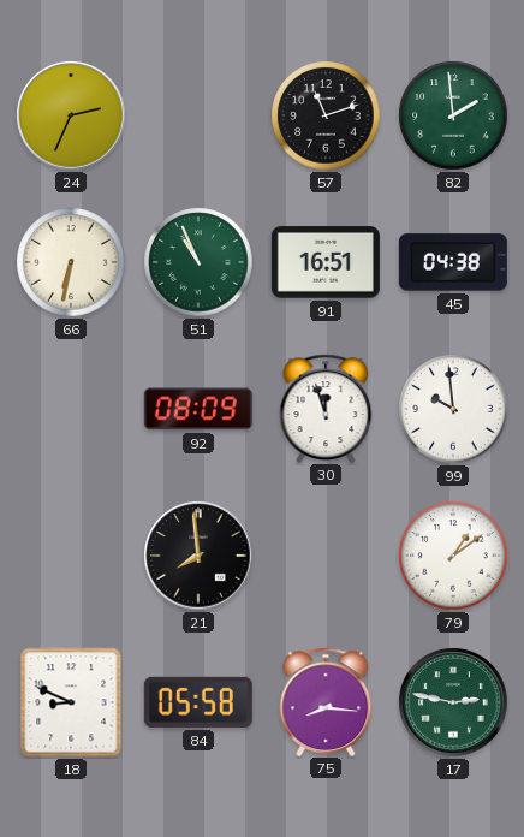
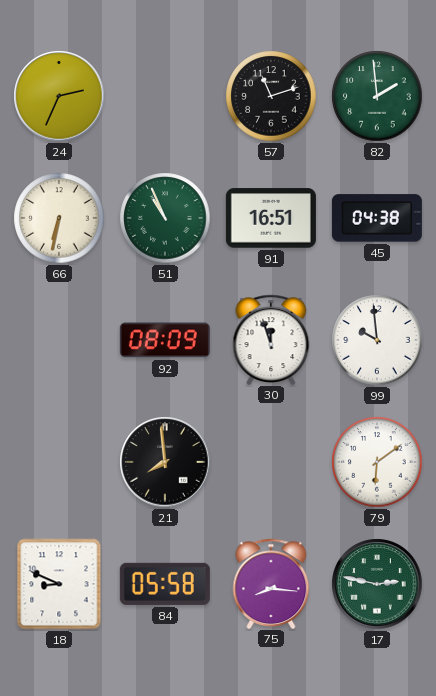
79: 1:09 -> 6:09
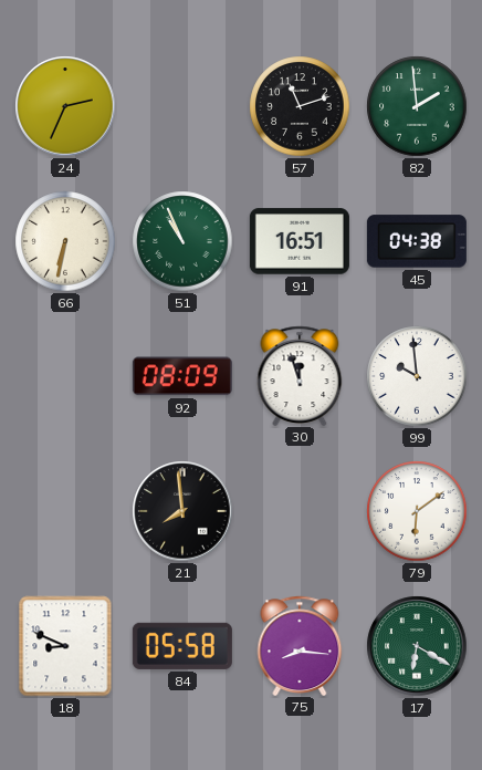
17: 2:47 -> 6:20
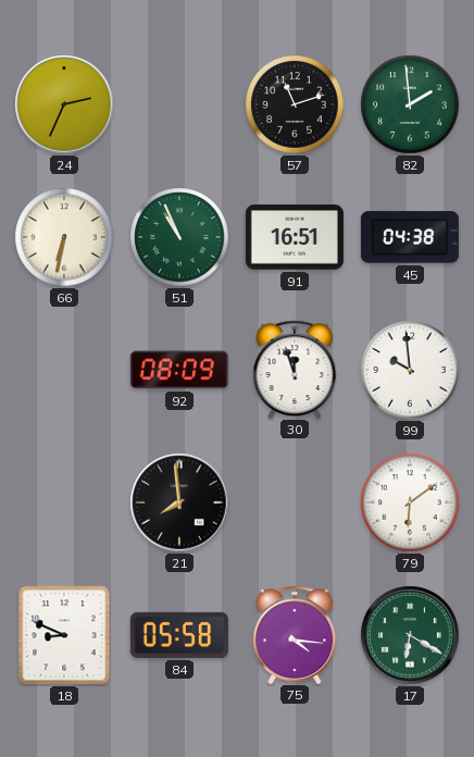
75: 8:16 -> 4:16
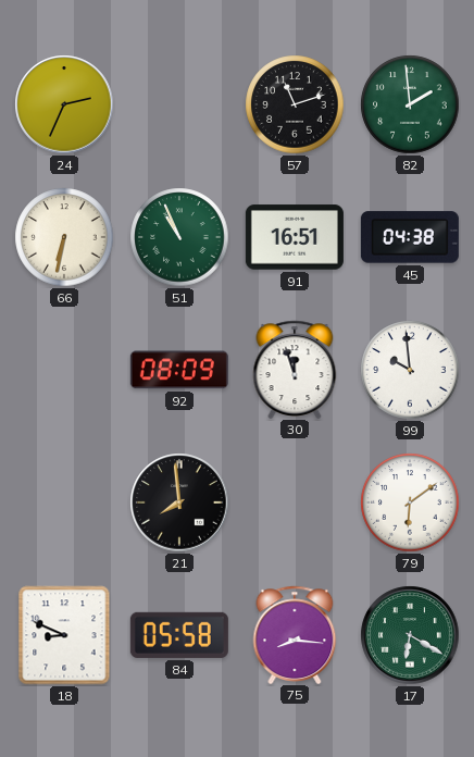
75: 4:16 -> 8:16
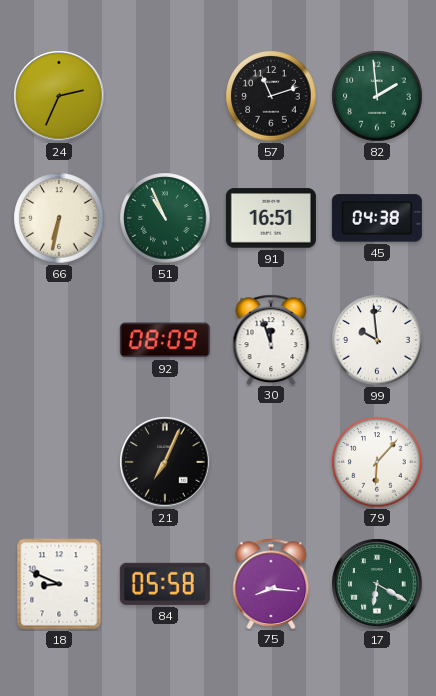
21: 7:59 -> 7:04
79: 6:09 -> 6:07
